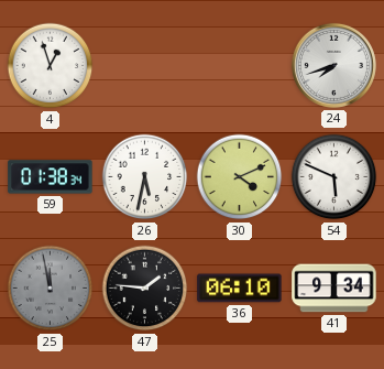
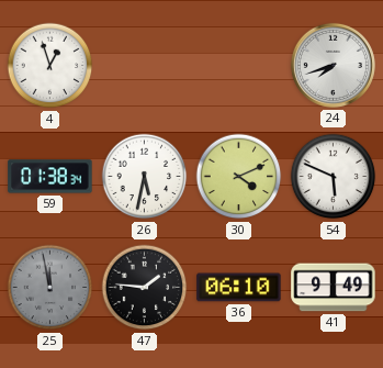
41: 9:34 -> 9:49
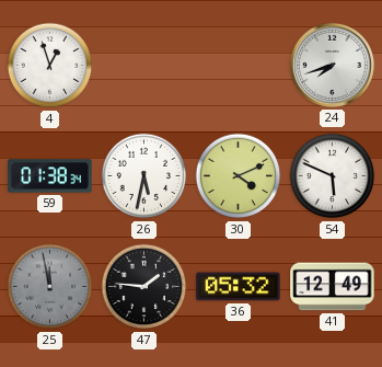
36: 06:10 -> 05:32
41: 9:49 -> 12:49
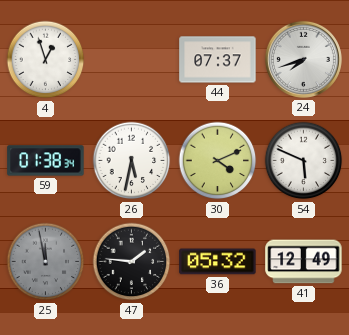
44: none -> 07:37
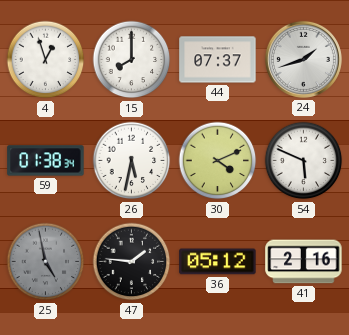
15: none -> 8:00
24: 7:42 -> 1:42
25: 11:58 -> 4:58
36: 05:32 -> 05:12
41: 12:49 -> 2:16
